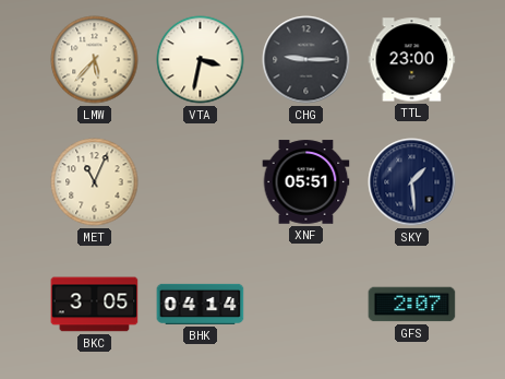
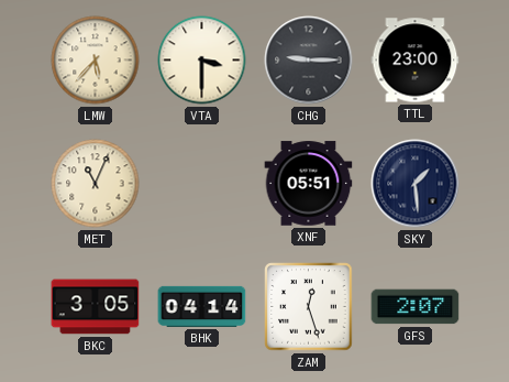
VTA: 3:32 -> 3:30
ZAM: none -> 12:27
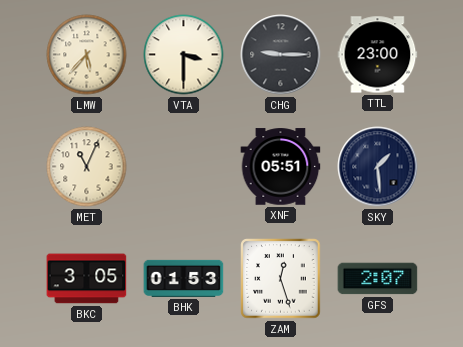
BHK: 04:14 -> 01:53
